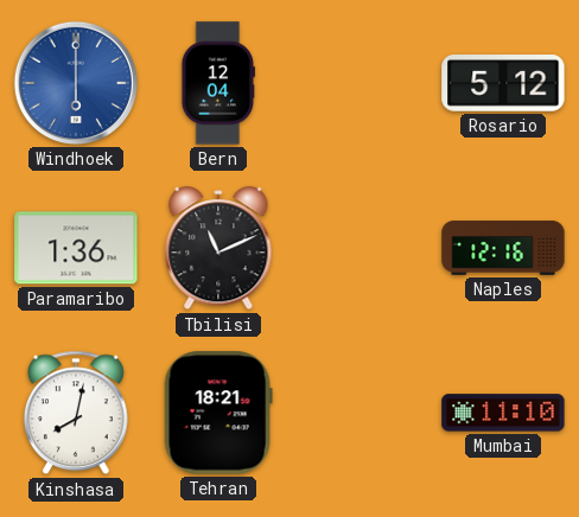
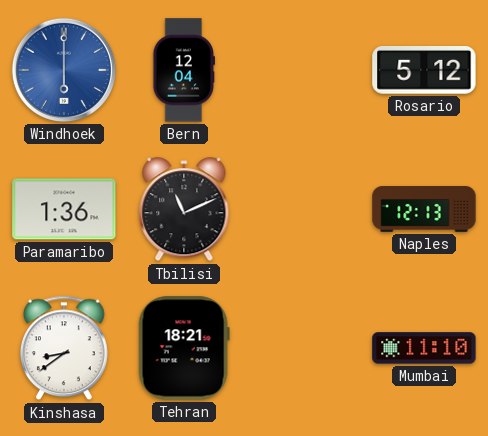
Naples: 12:16 -> 12:13
Kinshasa: 8:02 -> 8:39
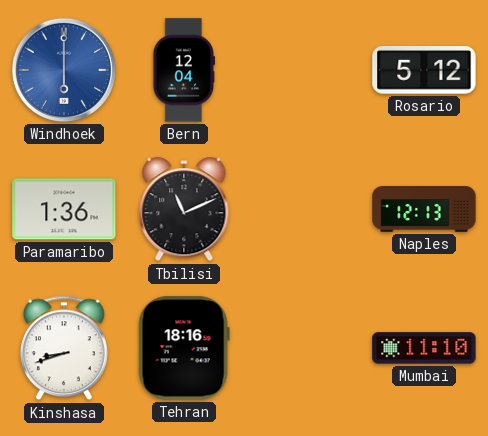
Kinshasa: 8:39 -> 8:42
Tehran: 18:21 -> 18:16
